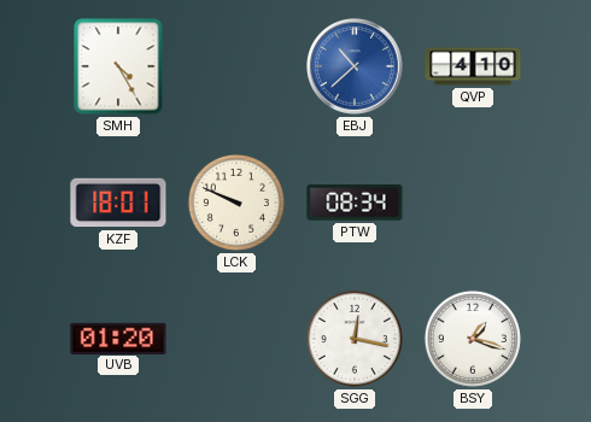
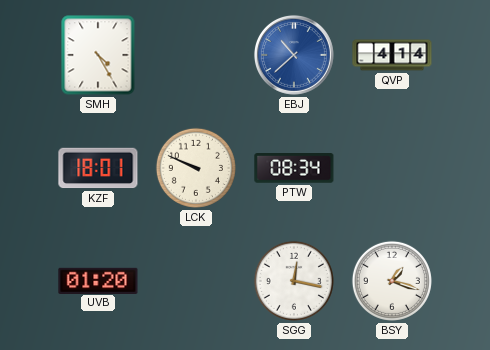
QVP: 4:10 -> 4:14
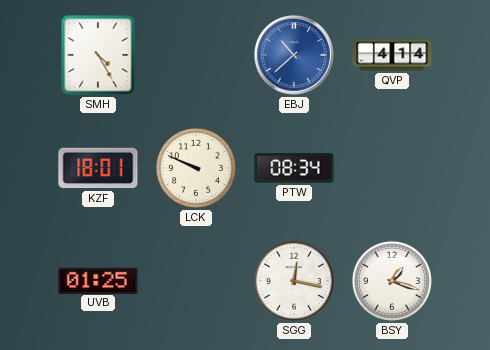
UVB: 01:20 -> 01:25
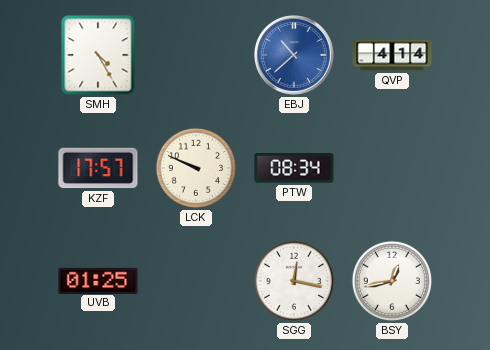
KZF: 18:01 -> 17:57
BSY: 1:18 -> 12:43
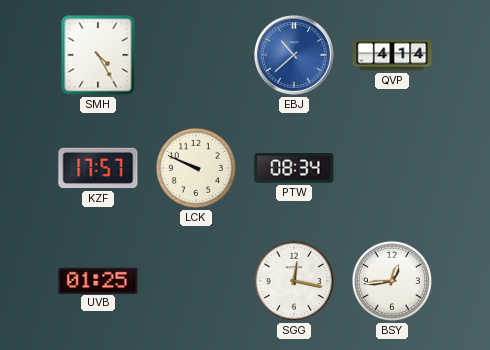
BSY: 12:43 -> 12:44
